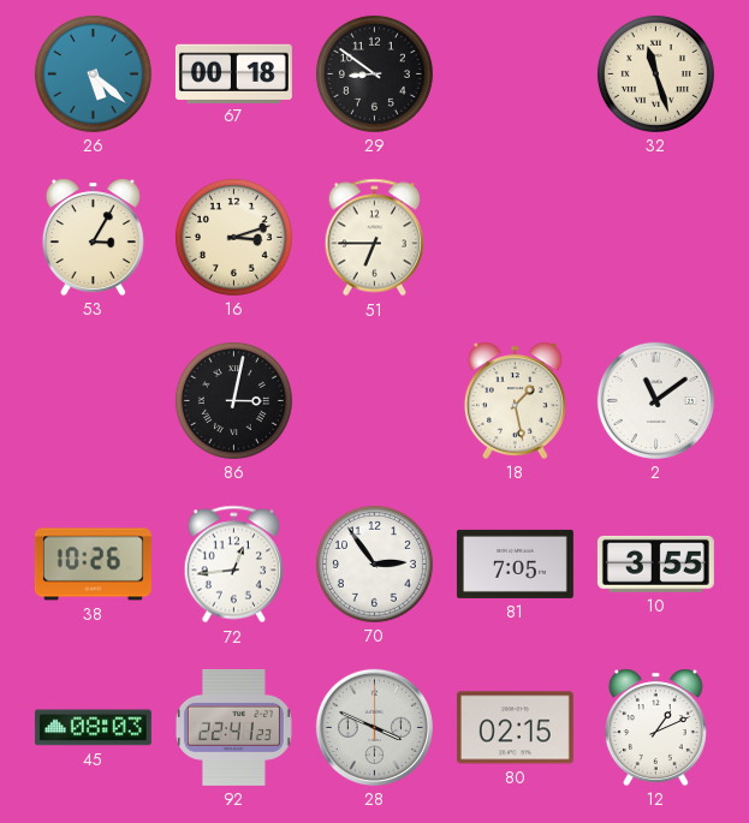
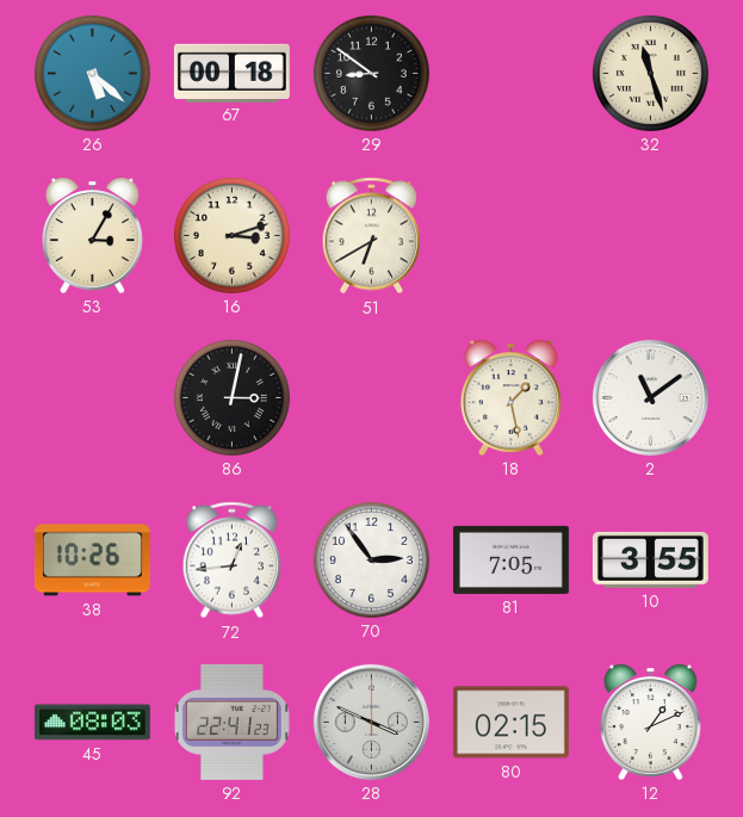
51: 6:45 -> 6:40
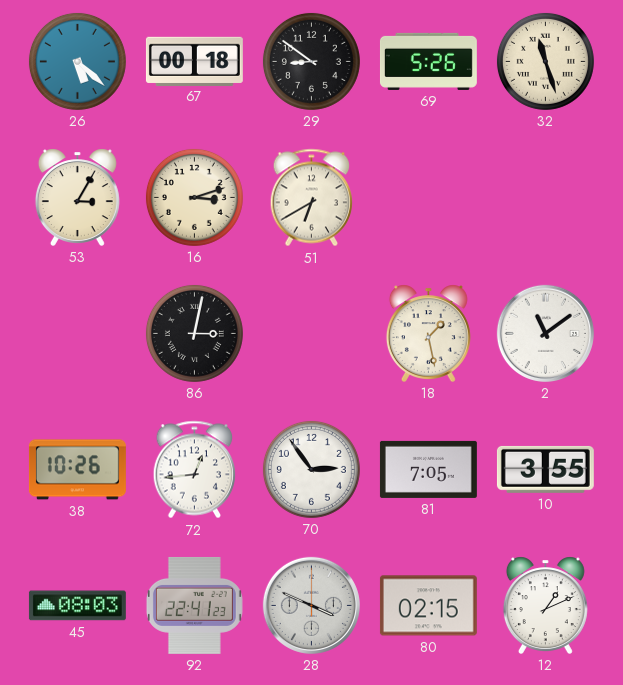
69: none -> 5:26
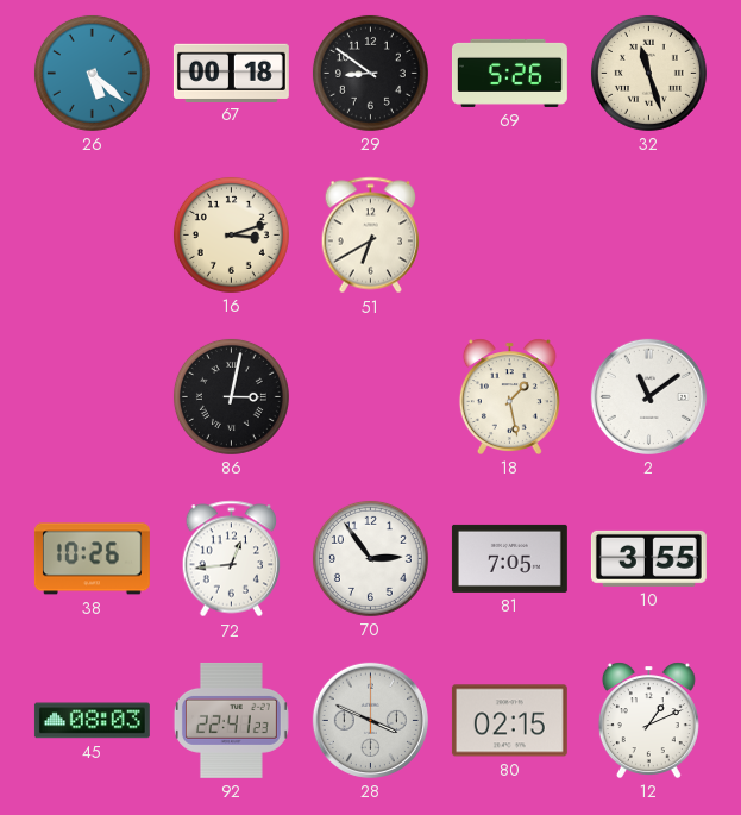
53: 3:05 -> none
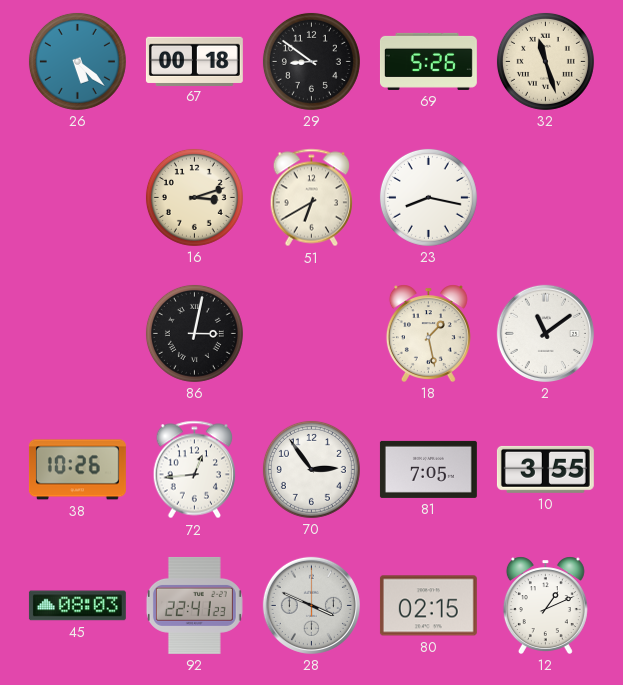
23: none -> 8:17
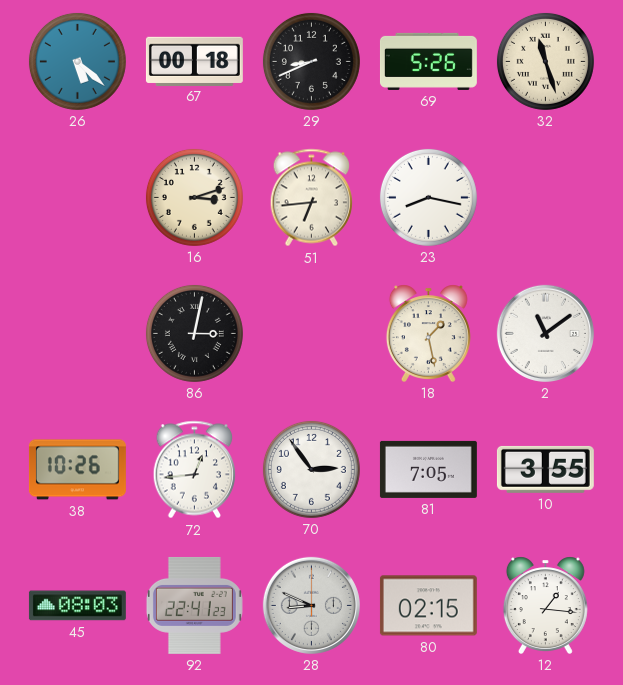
29: 8:51 -> 8:41
51: 6:40 -> 6:44
28: 3:49 -> 8:49
12: 1:11 -> 1:16
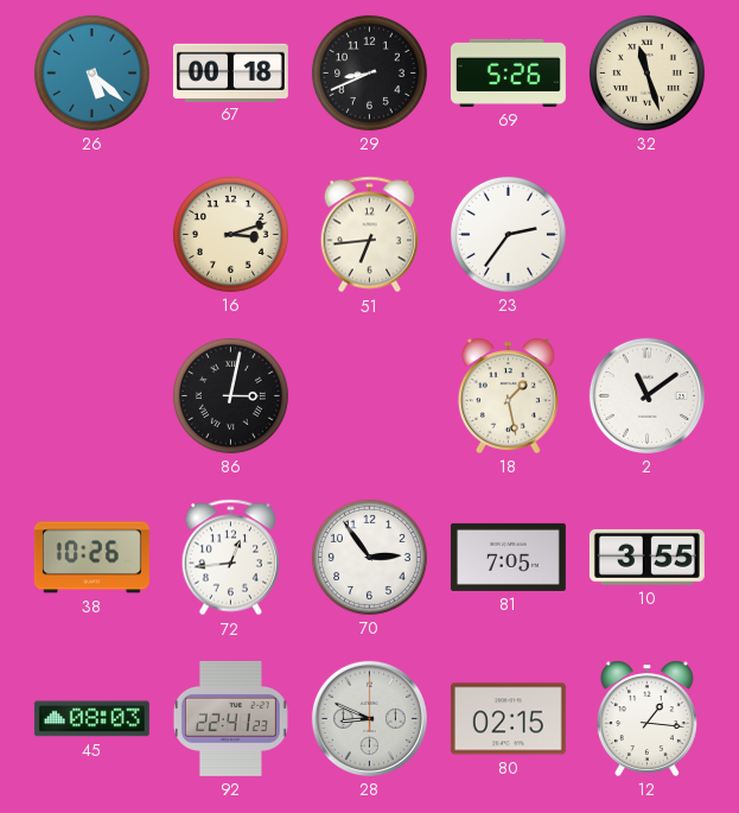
23: 8:17 -> 2:36
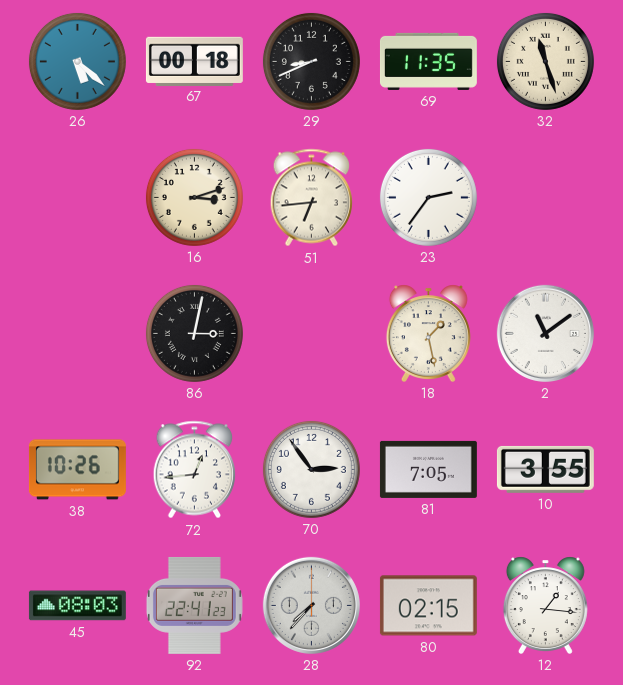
69: 5:26 -> 11:35
28: 8:49 -> 7:37
